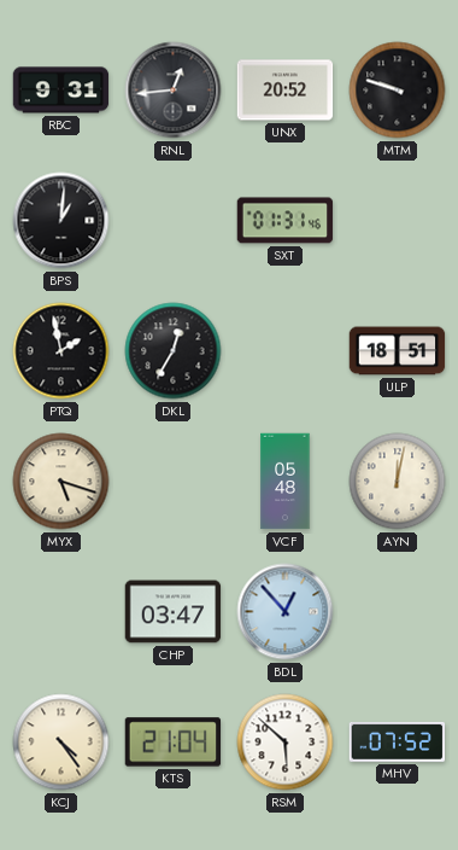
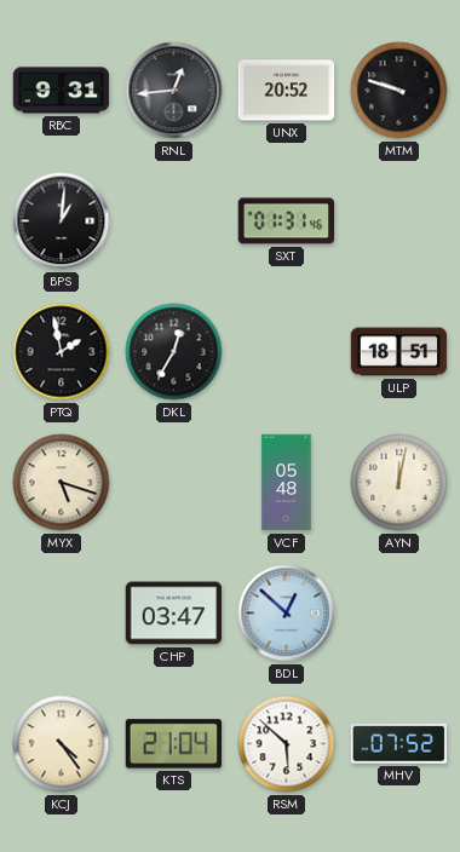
BDL: 12:53 -> 12:52
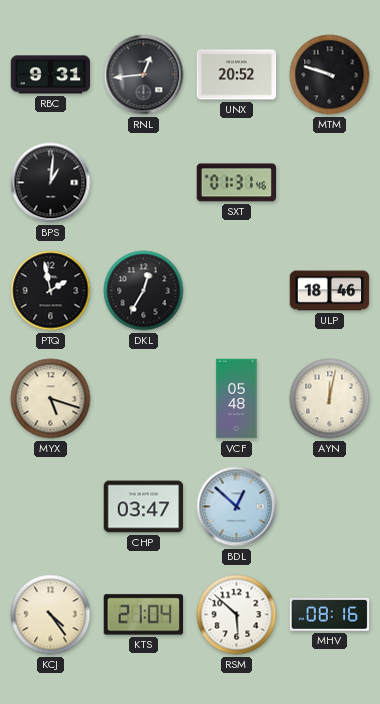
ULP: 18:51 -> 18:46
MHV: 07:52 -> 08:16
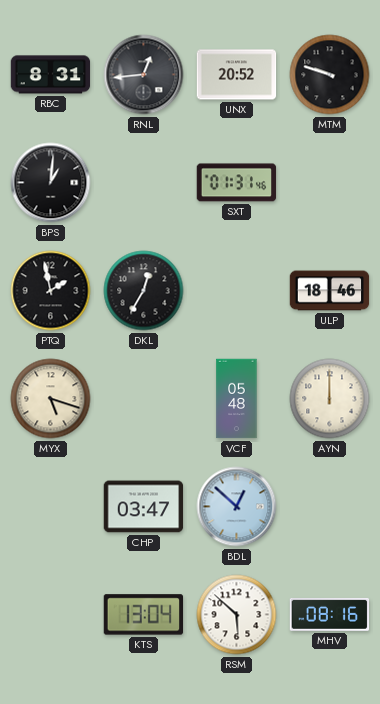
RBC: 9:31 -> 8:31
AYN: 12:02 -> 12:00
KCJ: 4:24 -> none
KTS: 21:04 -> 13:04
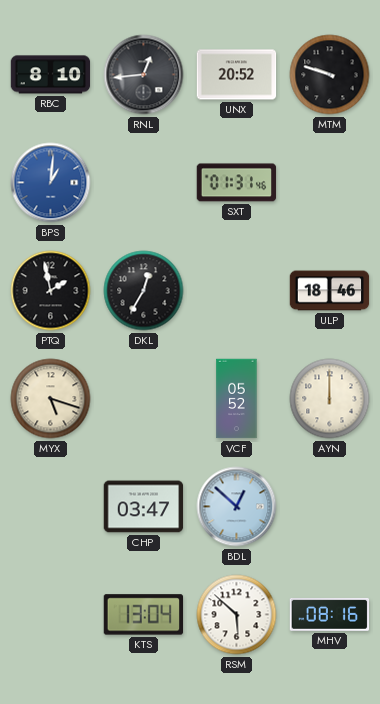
RBC: 8:31 -> 8:10
BPS dial: black -> blue
VCF: 05:48 -> 05:52
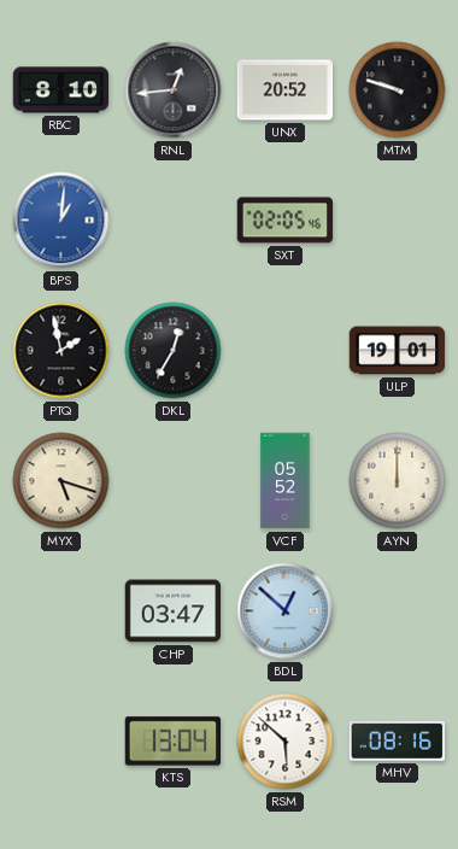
SXT: 01:31 -> 02:05
ULP: 18:46 -> 19:01
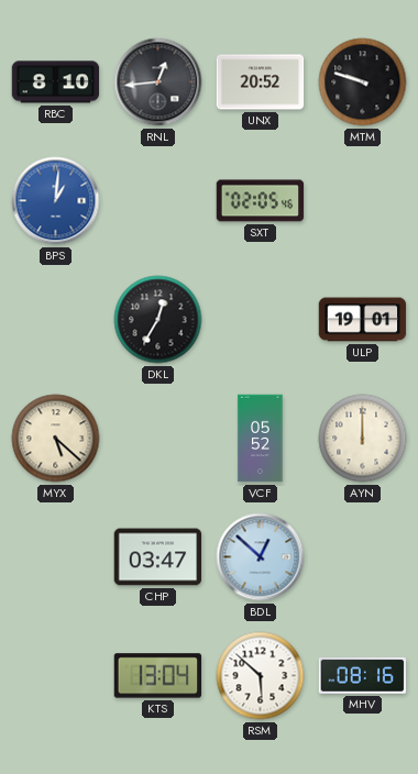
PTQ: 1:58 -> none
MYX: 5:18 -> 5:22
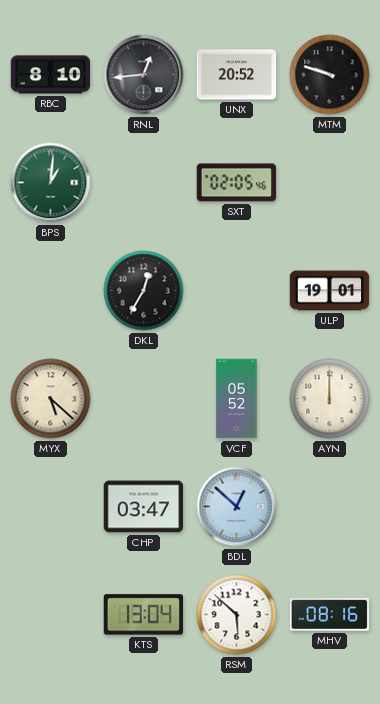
BPS dial: blue -> green
